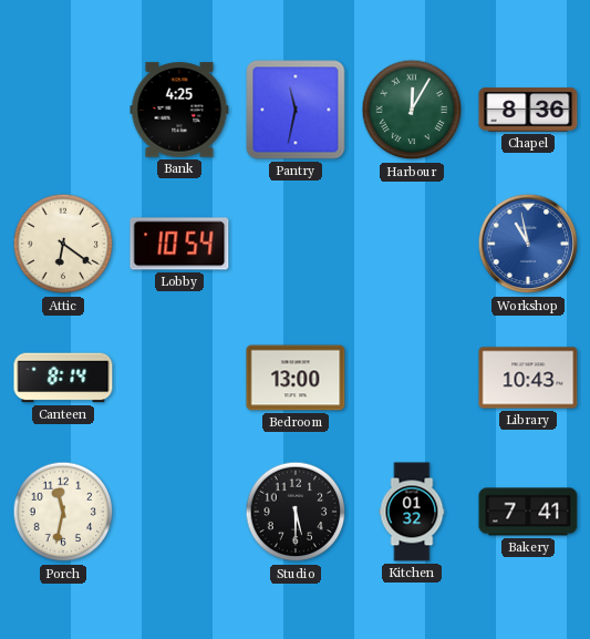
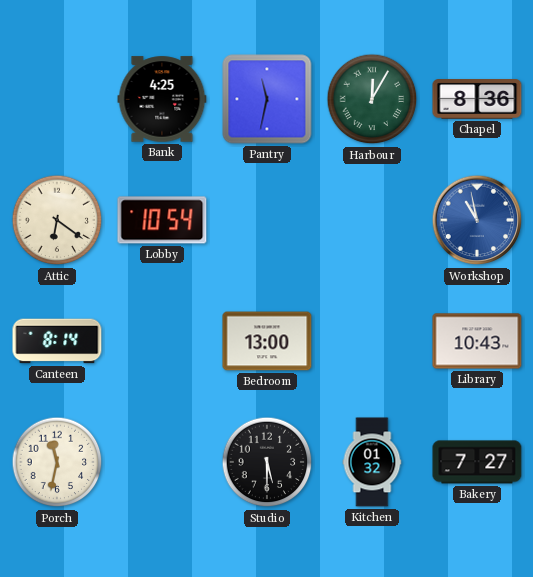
Bakery: 7:41 -> 7:27
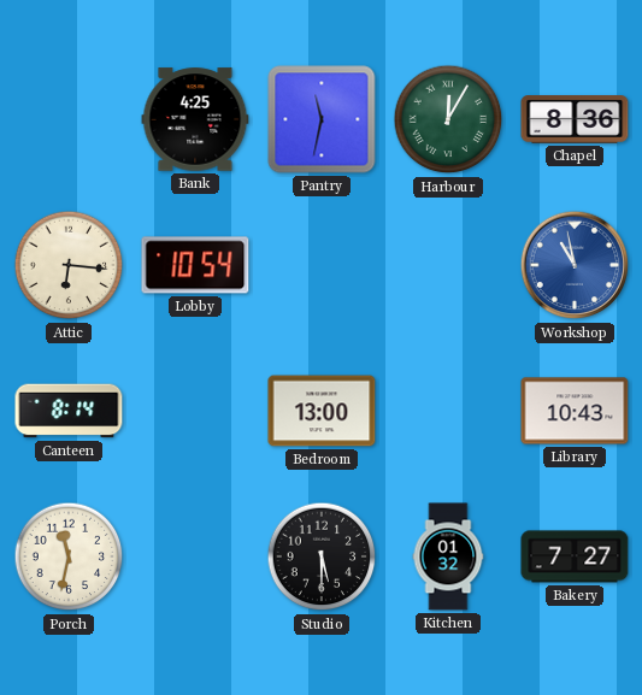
Attic: 6:21 -> 6:16
